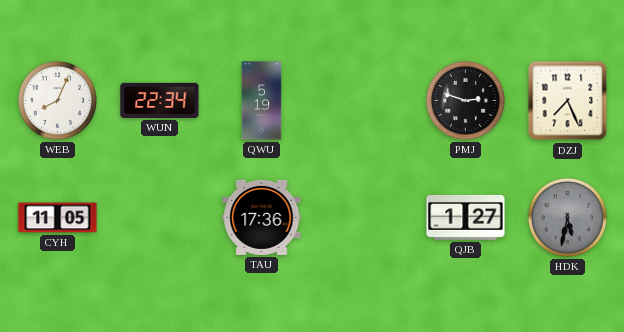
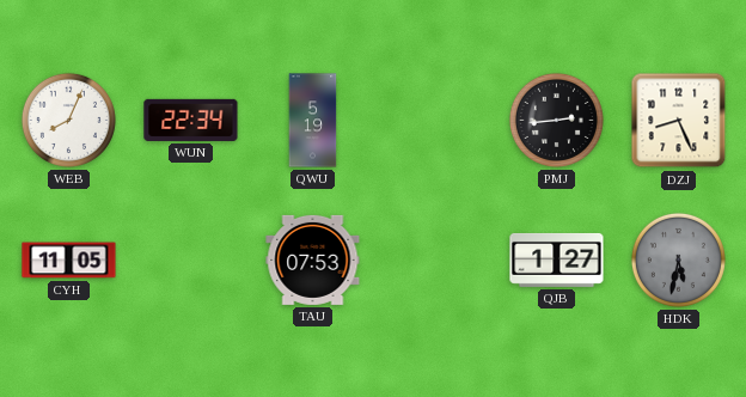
PMJ: 2:48 -> 2:44
DZJ: 7:26 -> 8:26
TAU: 17:36 -> 07:53
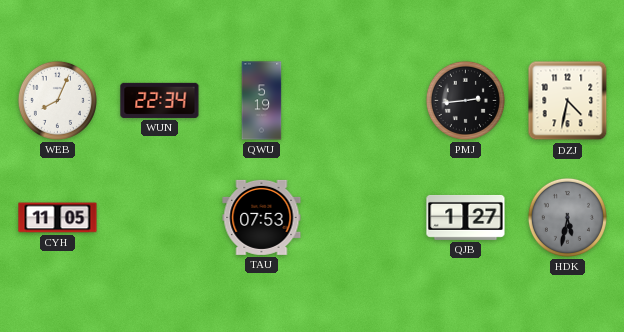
DZJ: 8:26 -> 4:32
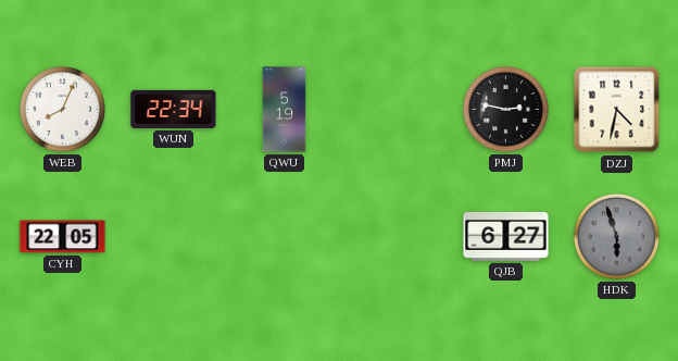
PMJ: 2:44 -> 2:47
CYH: 11:05 -> 22:05
TAU: 07:53 -> none
QJB: 1:27 -> 6:27
HDK: 5:32 -> 5:57
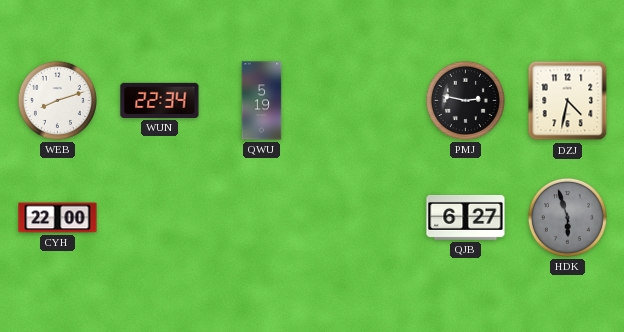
WEB: 8:04 -> 8:12
CYH: 22:05 -> 22:00
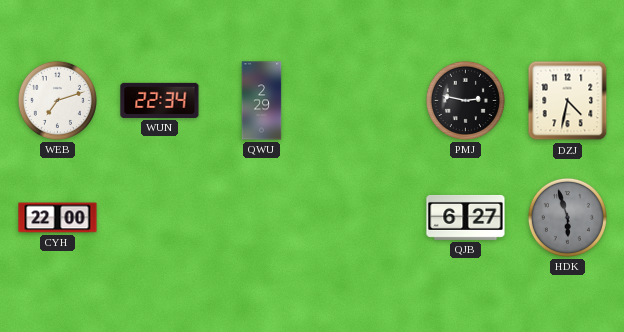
WEB: 8:12 -> 7:12
QWU: 5:19 -> 2:29
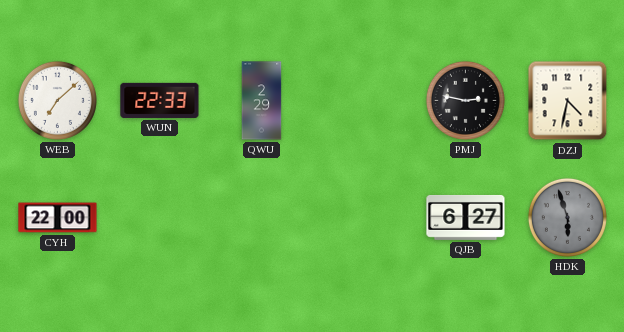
WEB: 7:12 -> 7:08
WUN: 22:34 -> 22:33
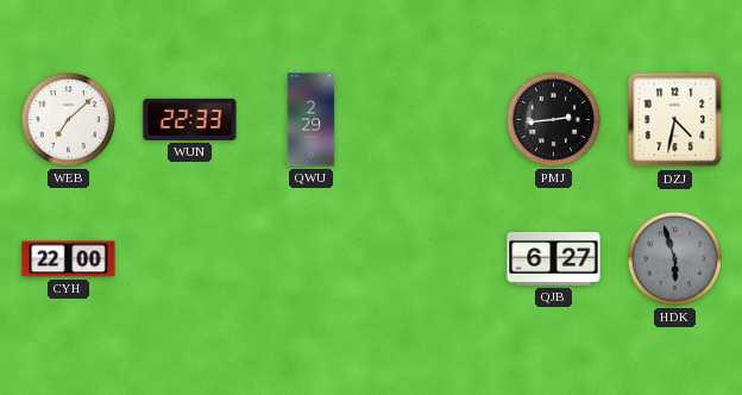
PMJ: 2:47 -> 2:44
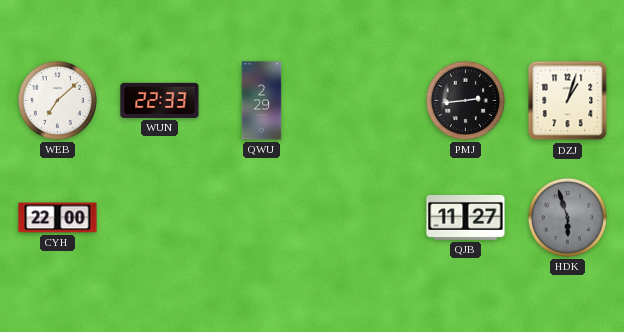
DZJ: 4:32 -> 1:03
QJB: 6:27 -> 11:27
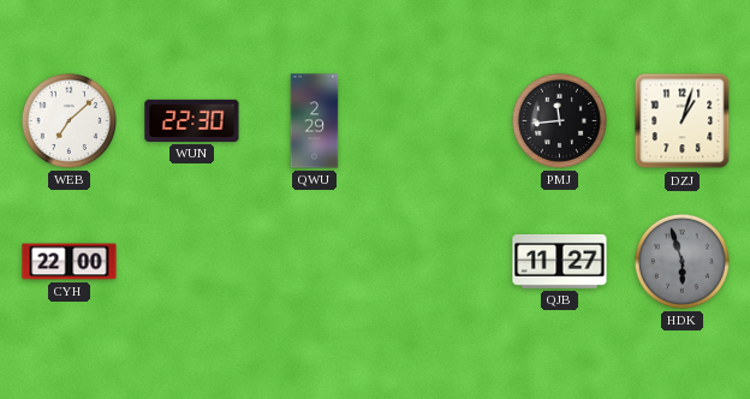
WUN: 22:33 -> 22:30
PMJ: 2:44 -> 11:44
